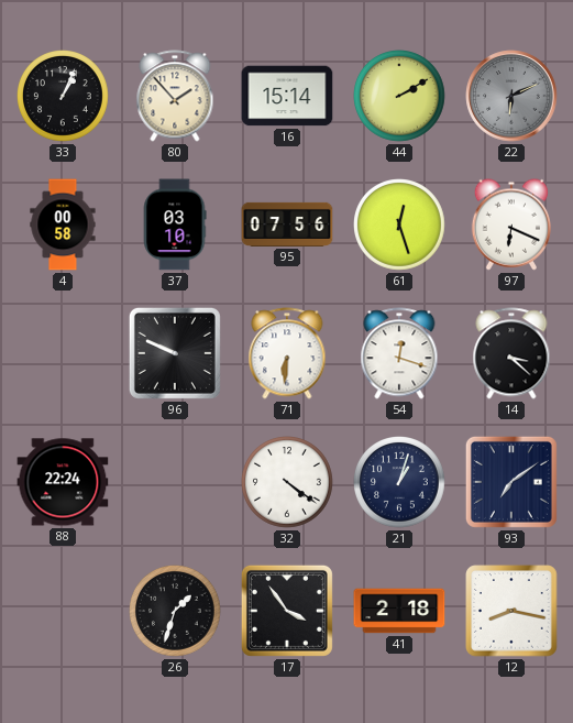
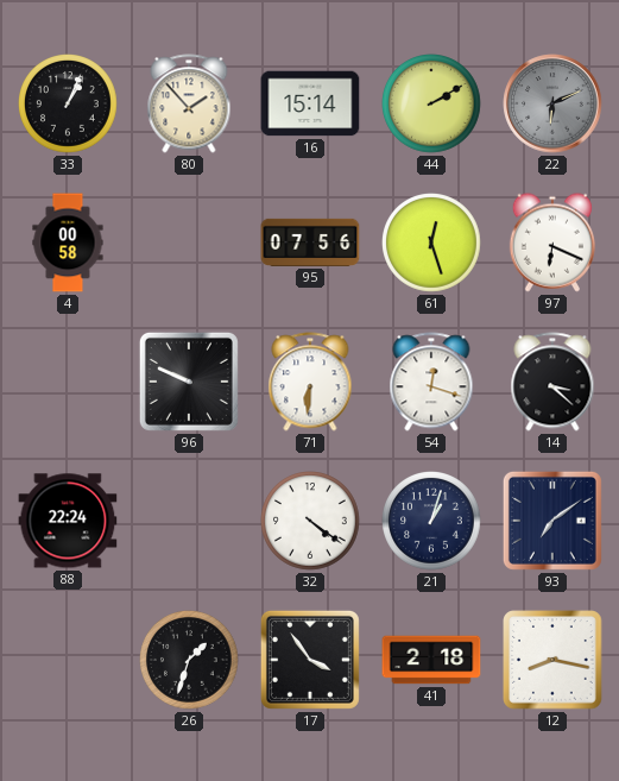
37: 03:10 -> none
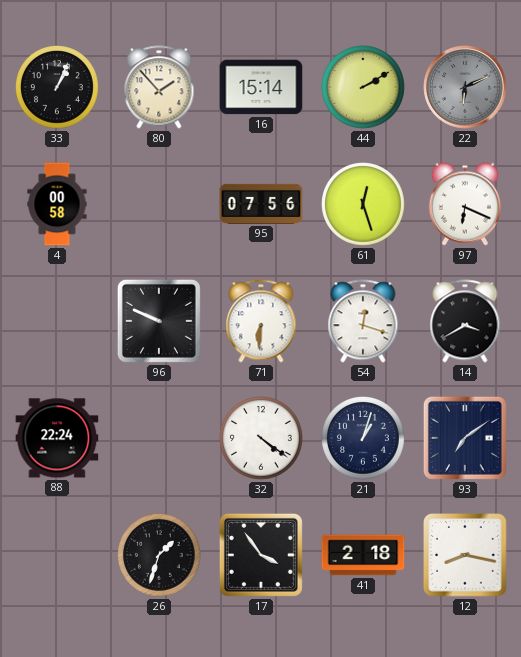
14: 3:22 -> 3:40
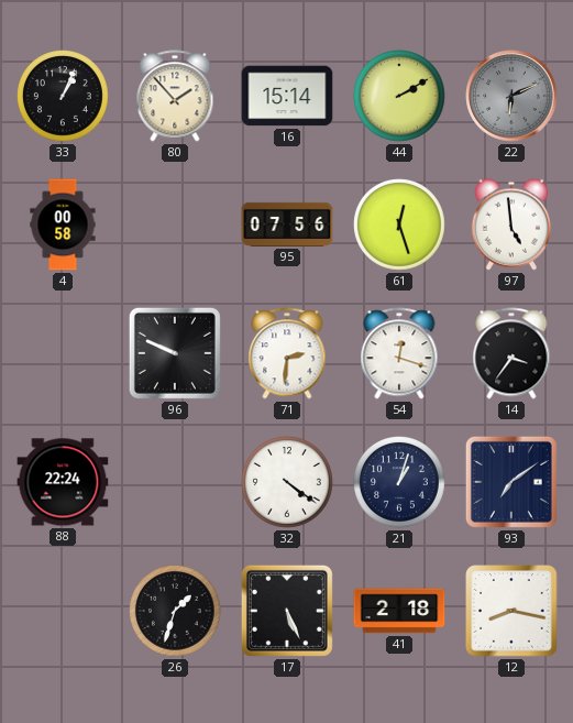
97: 6:19 -> 4:59
71: 6:31 -> 2:31
14: 3:40 -> 3:36
17: 3:54 -> 5:26
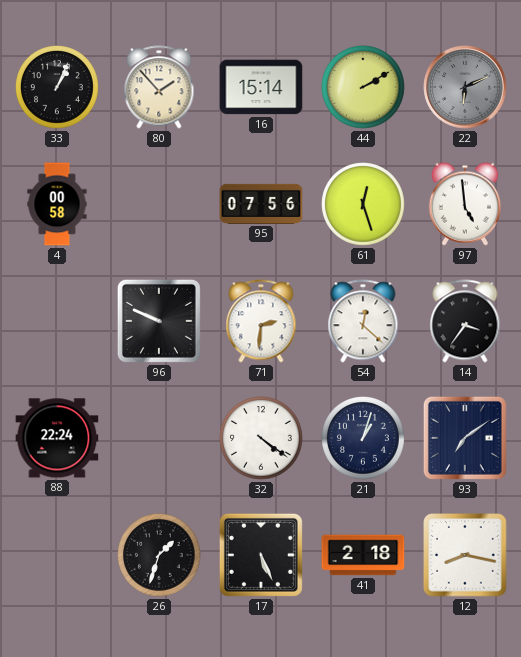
54: 12:18 -> 12:22
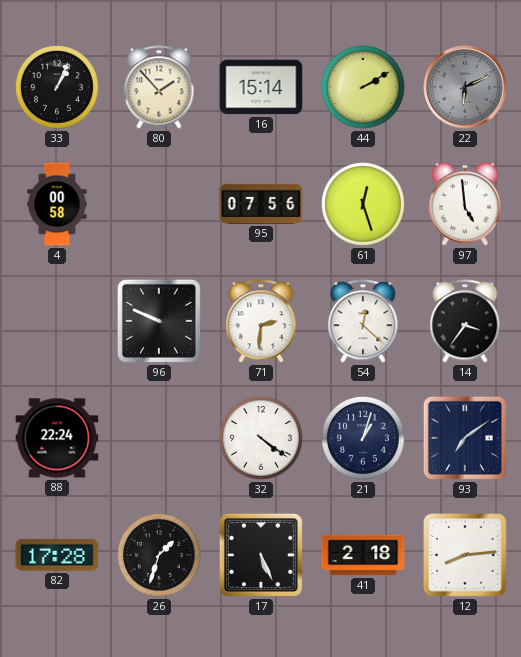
82: none -> 17:28
12: 8:17 -> 8:14
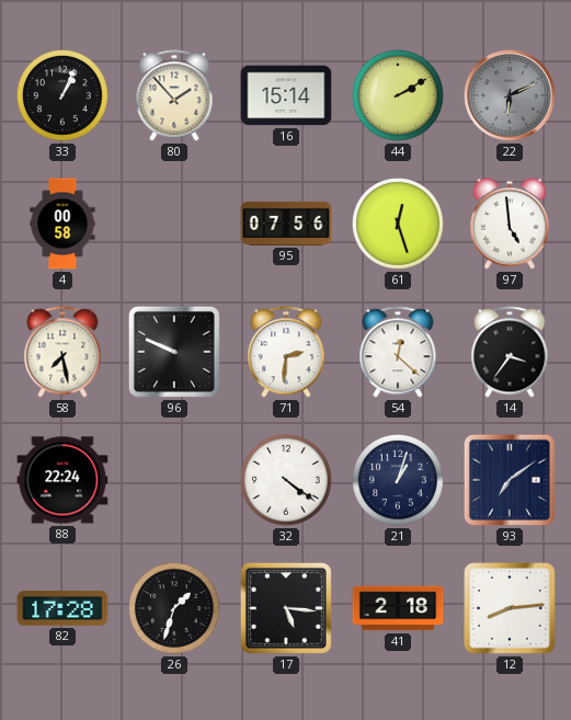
58: none -> 7:28
17: 5:26 -> 5:16
